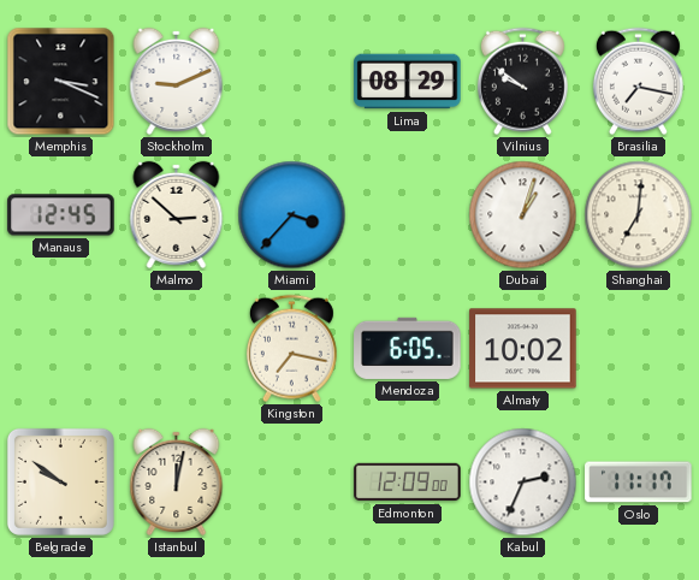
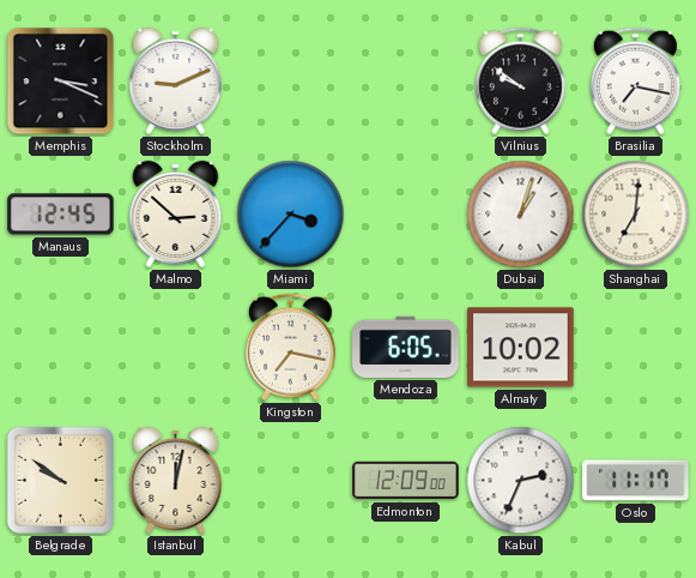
Lima: 08:29 -> none
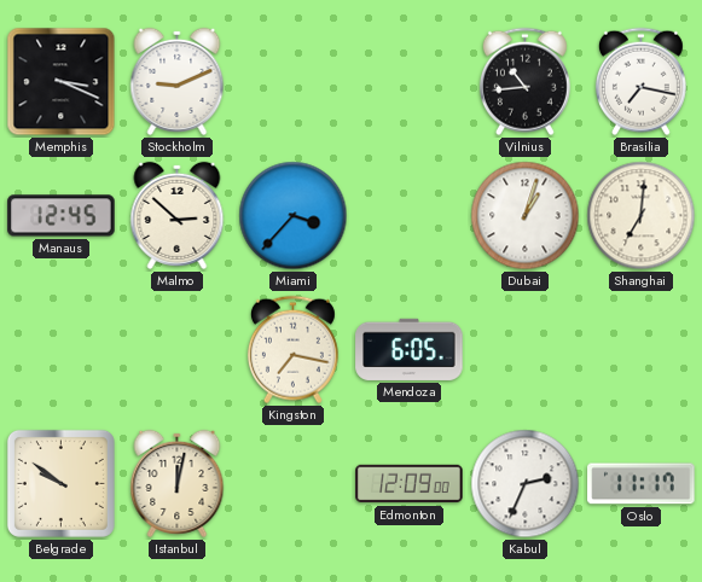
Vilnius: 9:51 -> 10:44
Almaty: 10:02 -> none
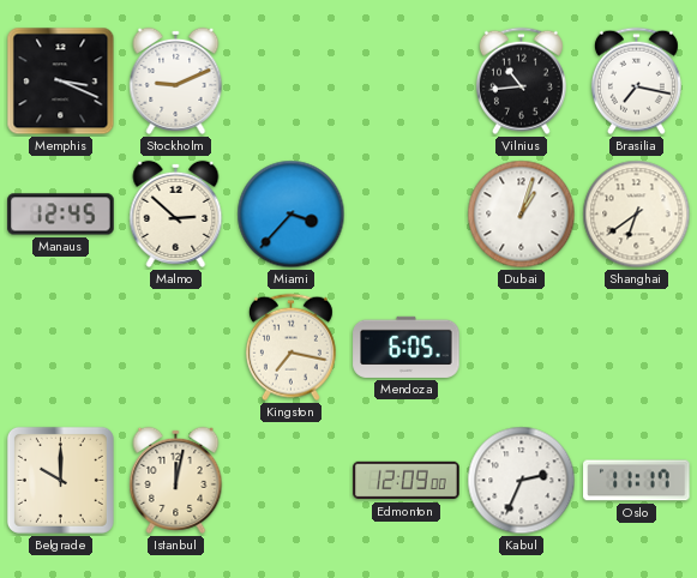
Shanghai: 7:01 -> 6:39
Belgrade: 9:51 -> 10:00
